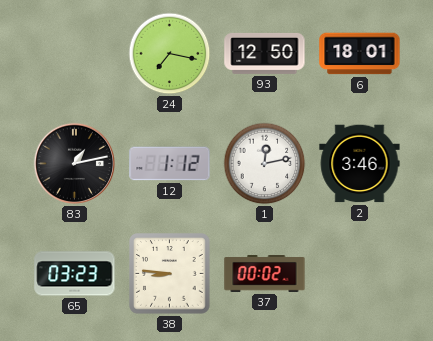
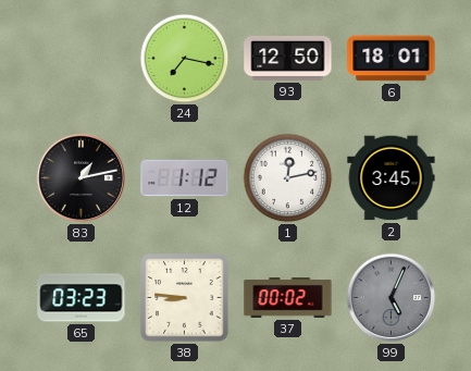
2: 3:46 -> 3:45
99: none -> 5:04
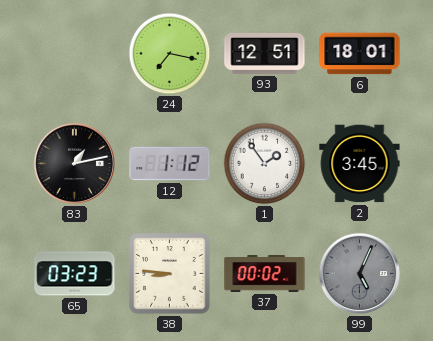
93: 12:50 -> 12:51
1: 12:13 -> 1:54
